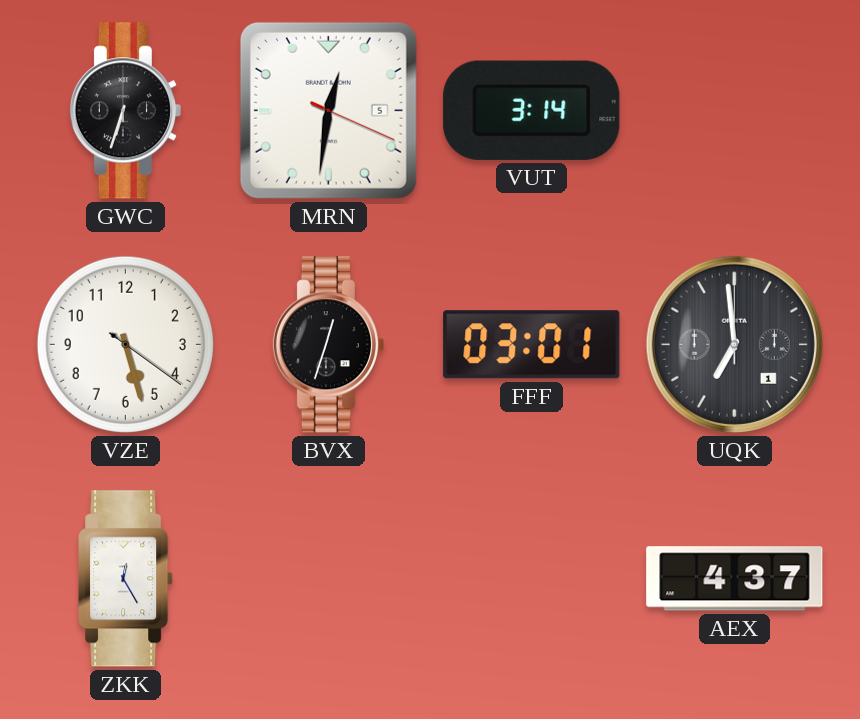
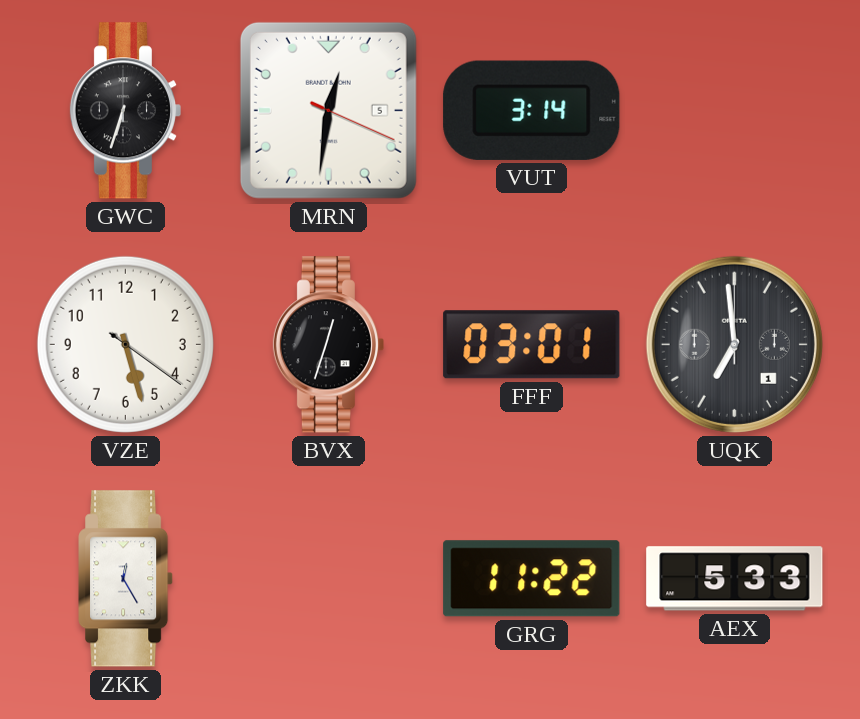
GRG: none -> 11:22
AEX: 4:37 -> 5:33
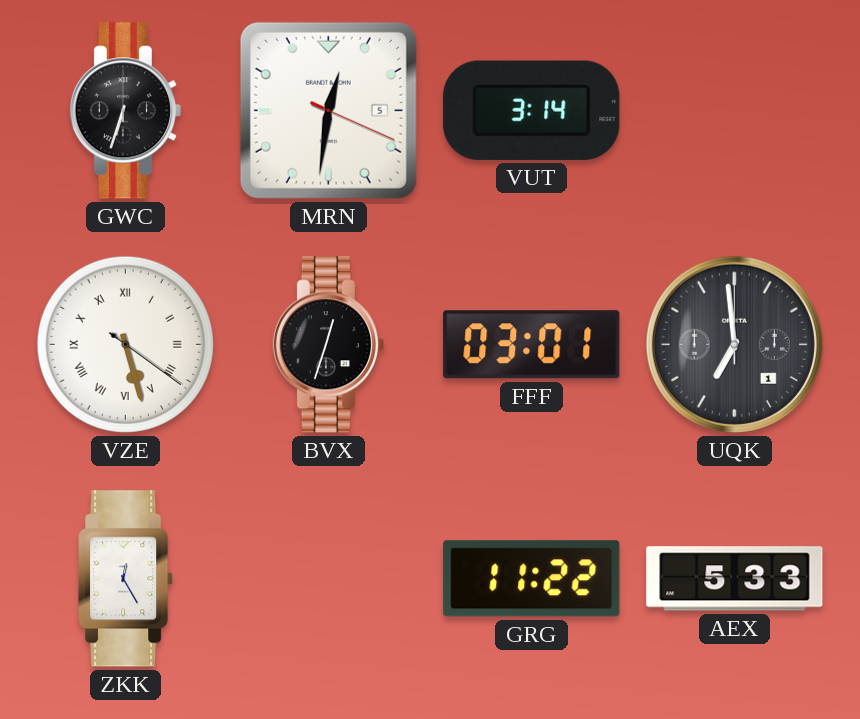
VZE numerals: Arabic -> Roman
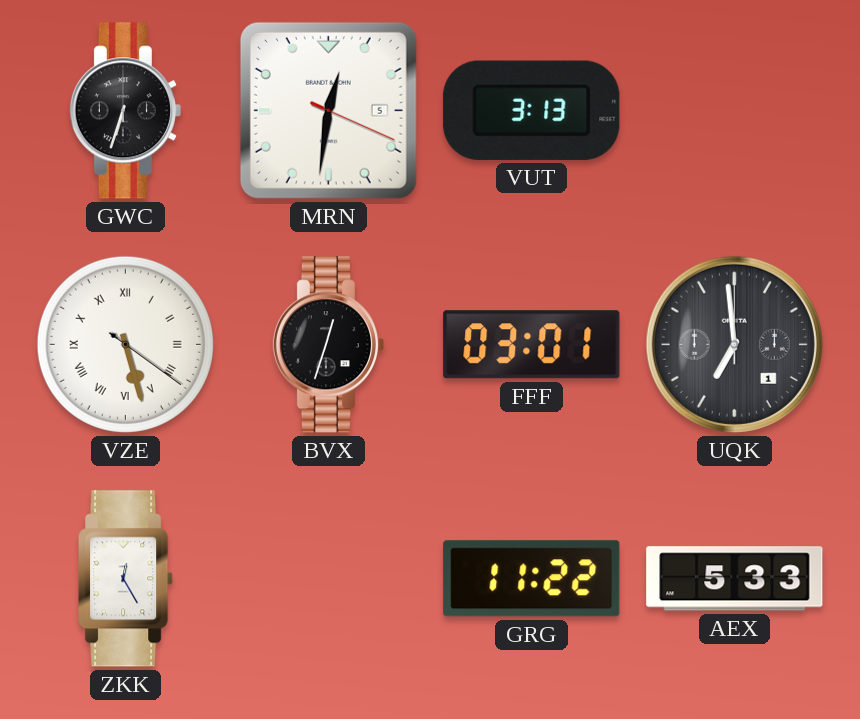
VUT: 3:14 -> 3:13
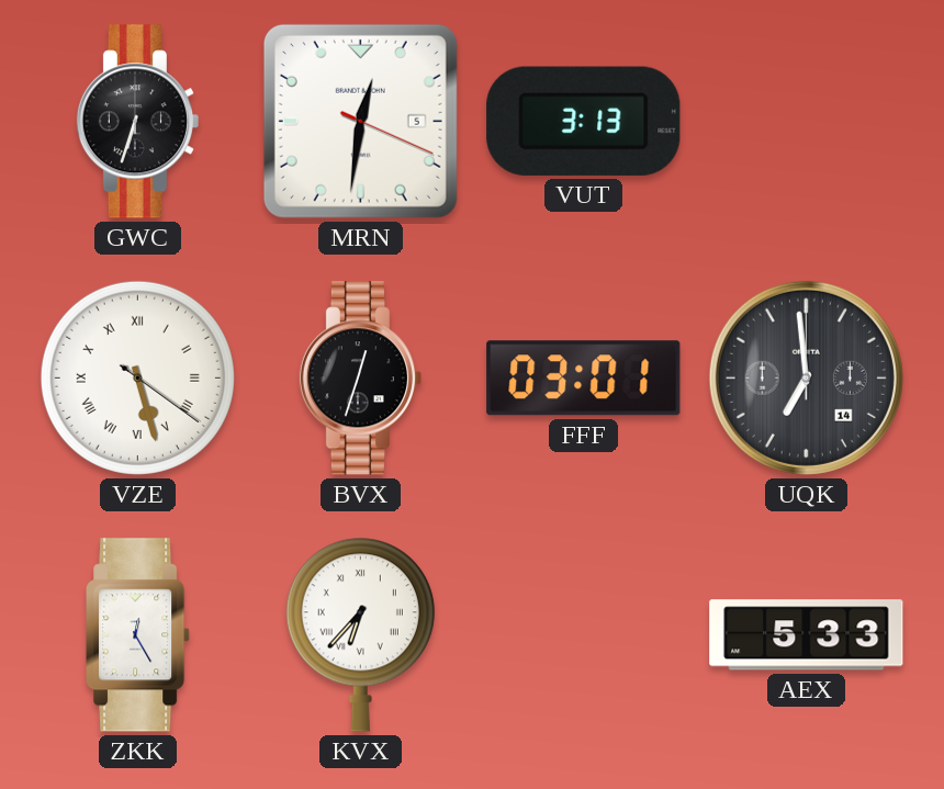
UQK date: 1 -> 14
KVX: none -> 6:37
GRG: 11:22 -> none
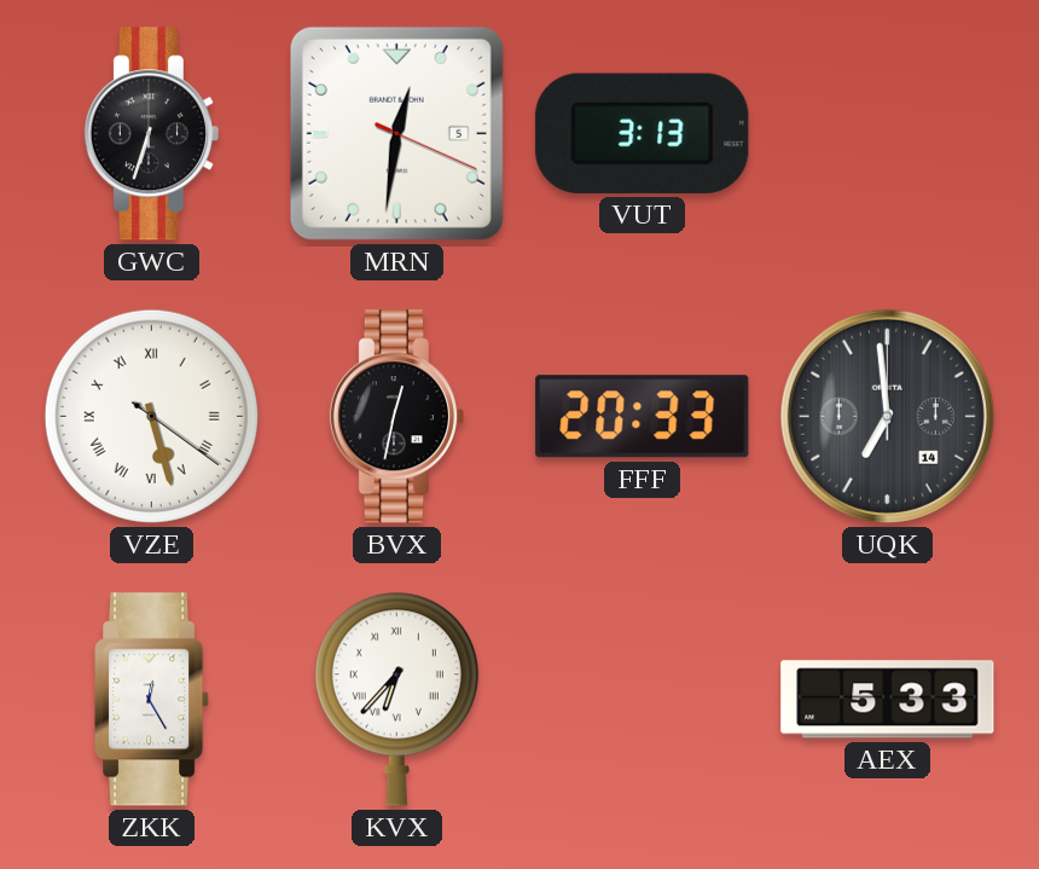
BVX: 12:33 -> 12:32
FFF: 03:01 -> 20:33
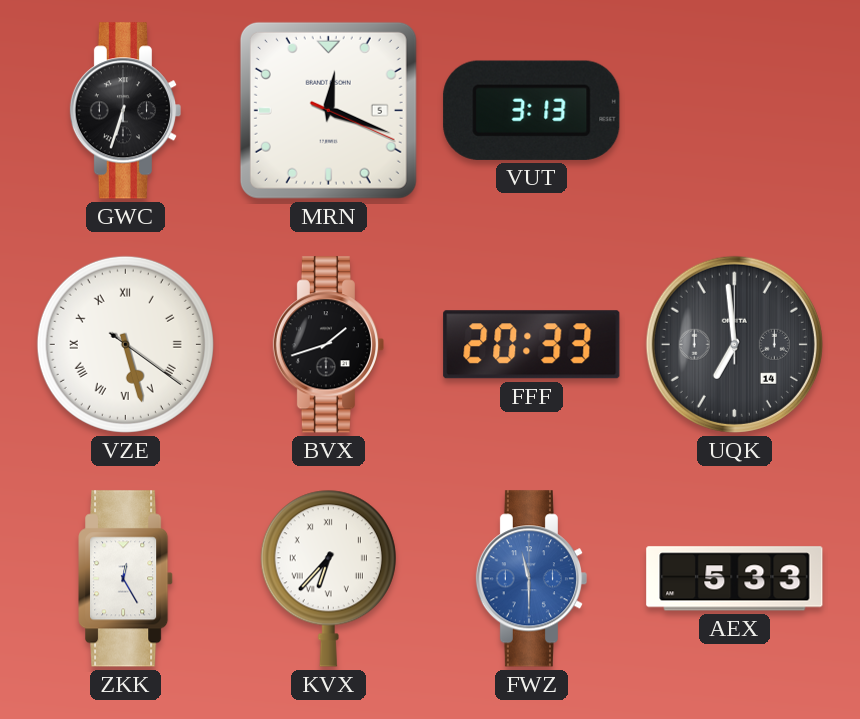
MRN: 12:31 -> 12:18
BVX: 12:32 -> 1:42
FWZ: none -> 11:30
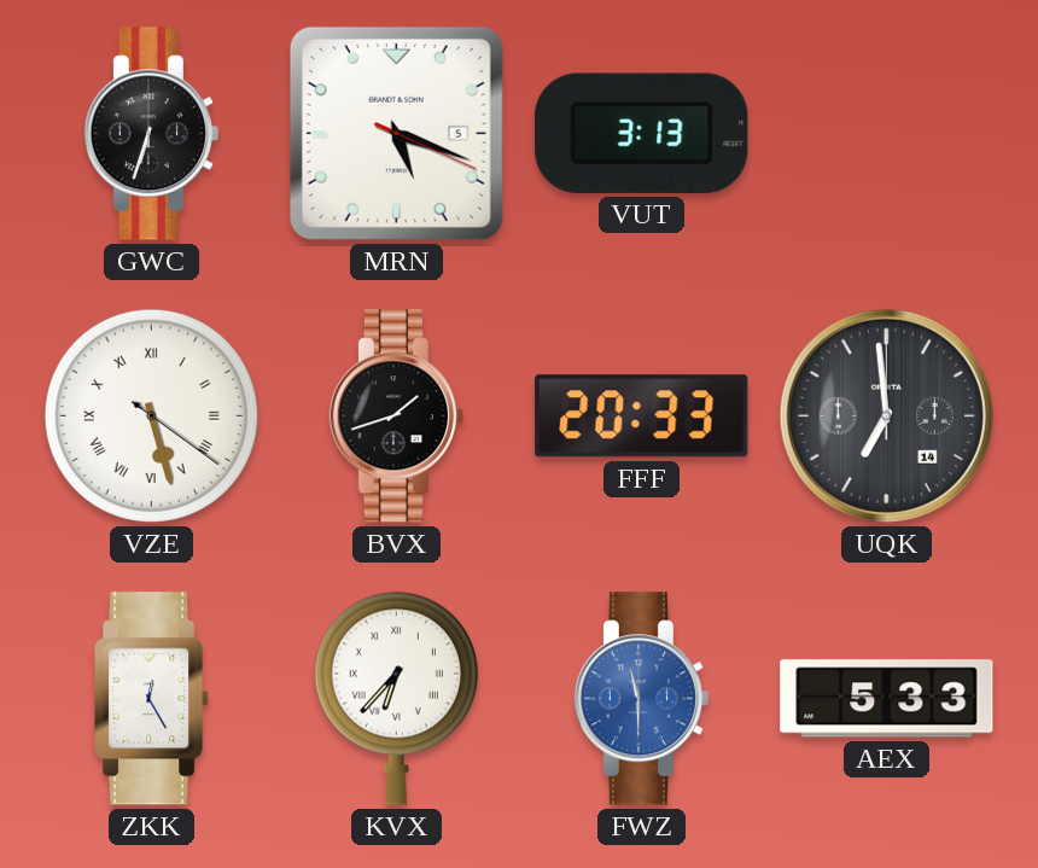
MRN: 12:18 -> 5:18
